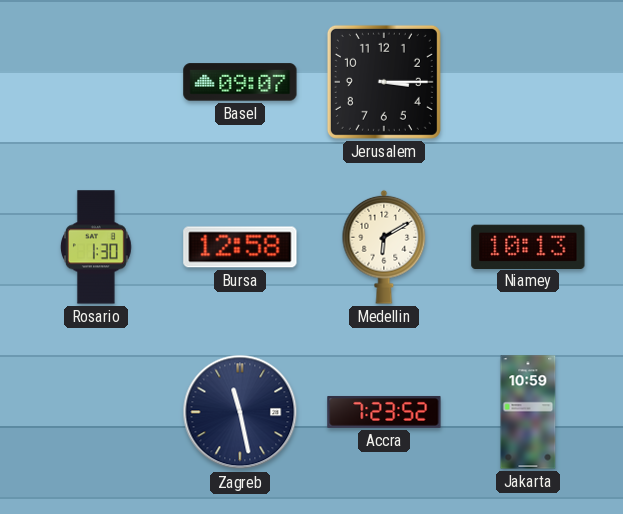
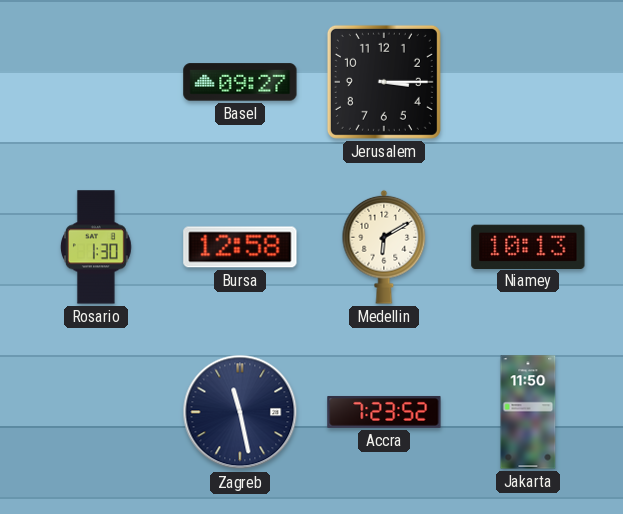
Basel: 09:07 -> 09:27
Jakarta: 10:59 -> 11:50
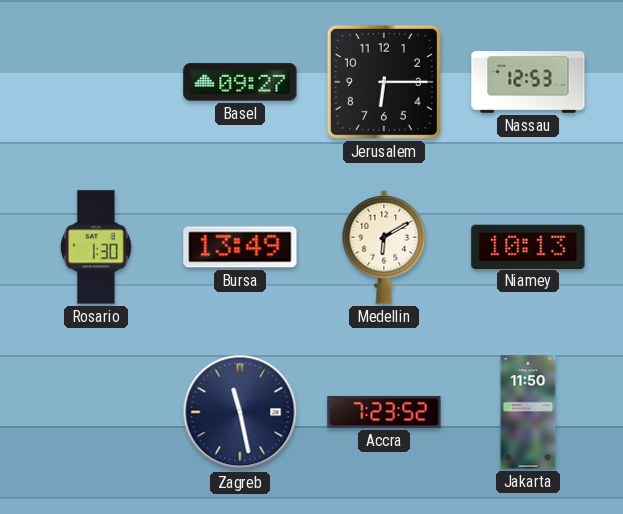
Jerusalem: 3:15 -> 6:15
Nassau: none -> 12:53
Bursa: 12:58 -> 13:49
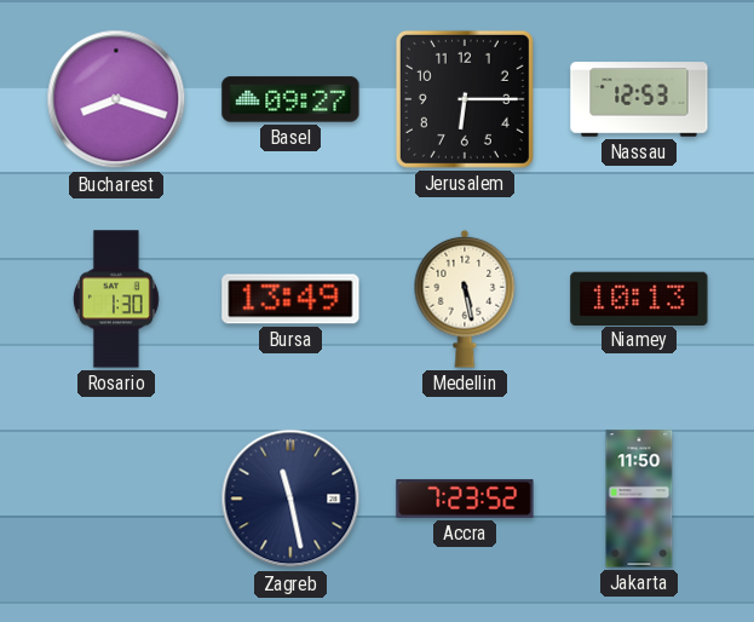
Bucharest: none -> 8:18
Medellin: 6:10 -> 5:28
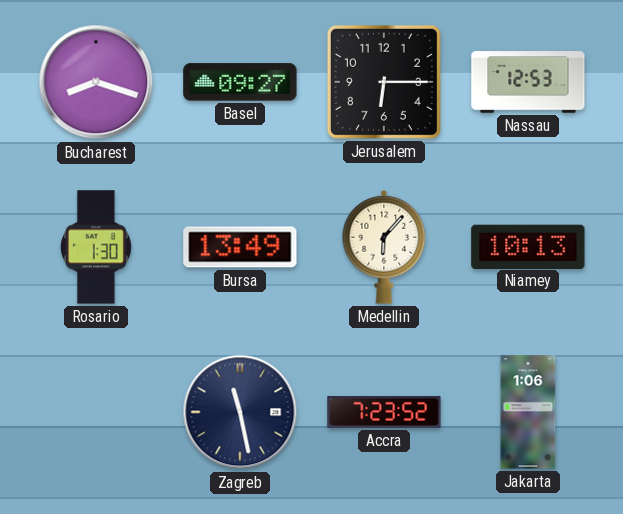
Medellin: 5:28 -> 6:07
Jakarta: 11:50 -> 1:06
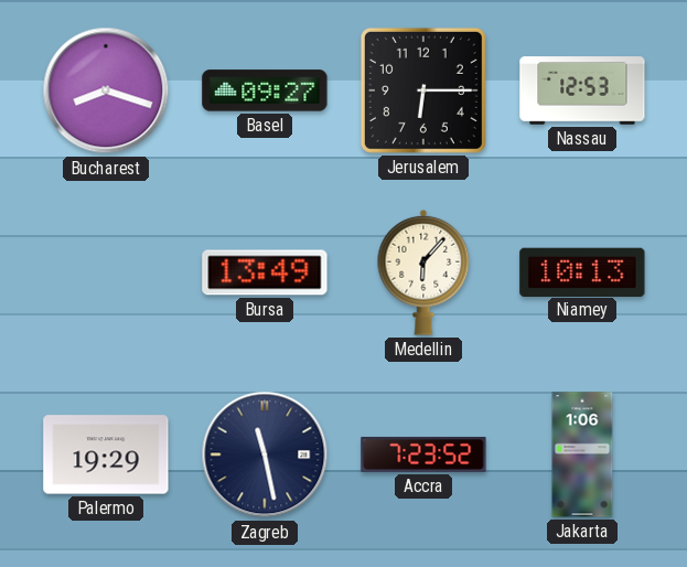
Rosario: 1:30 -> none
Palermo: none -> 19:29
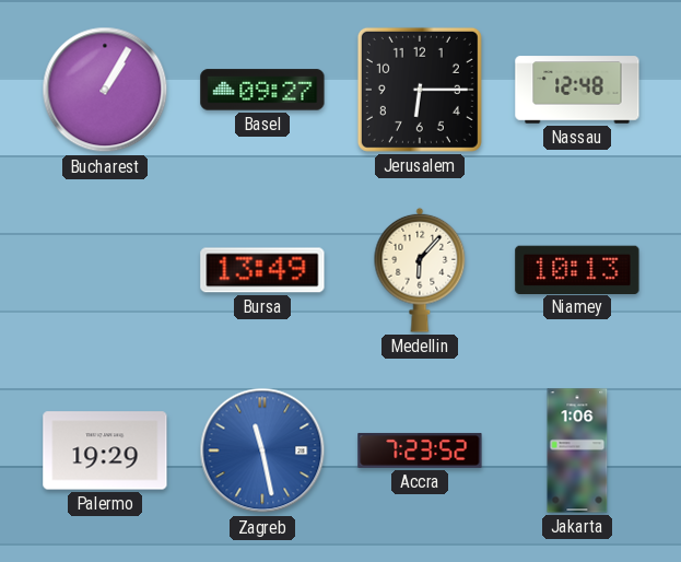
Bucharest: 8:18 -> 1:05
Nassau: 12:53 -> 12:48
Zagreb dial: navy -> blue
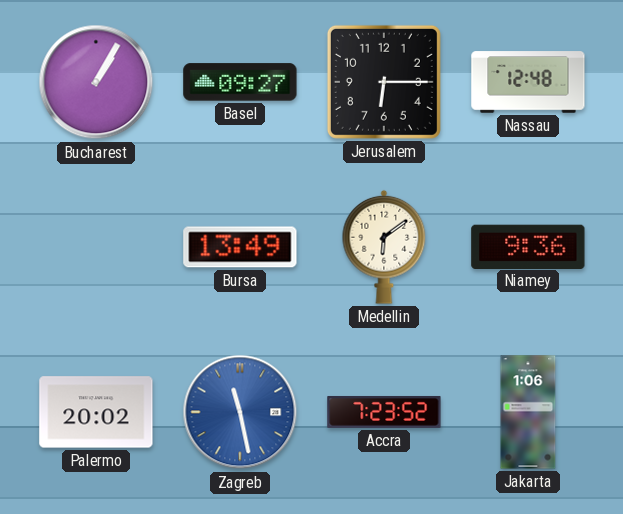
Medellin: 6:07 -> 6:09
Niamey: 10:13 -> 9:36
Palermo: 19:29 -> 20:02
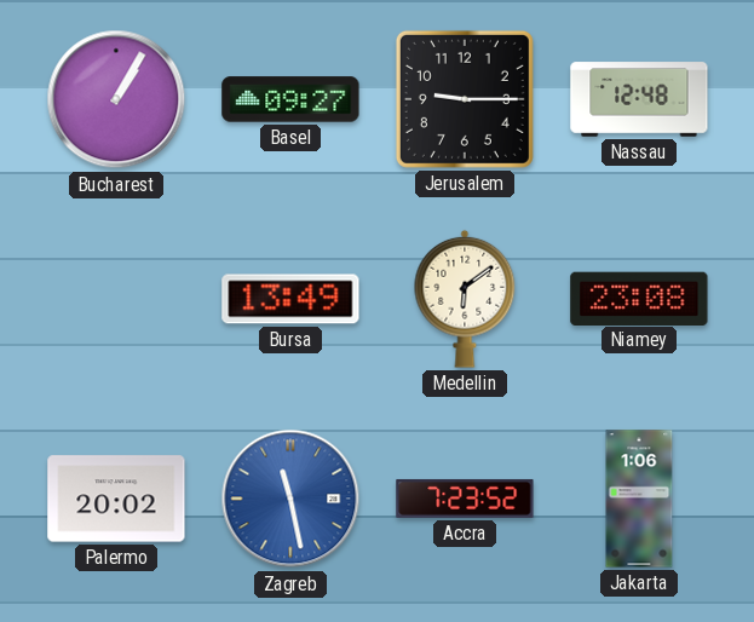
Jerusalem: 6:15 -> 9:15
Niamey: 9:36 -> 23:08
